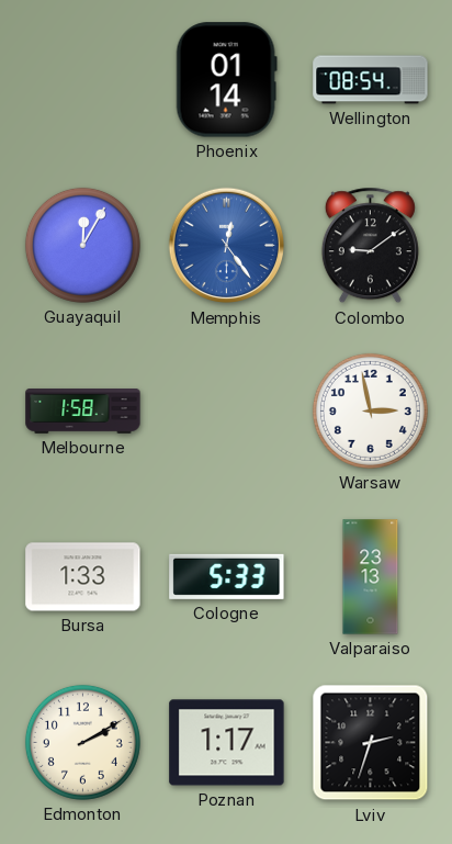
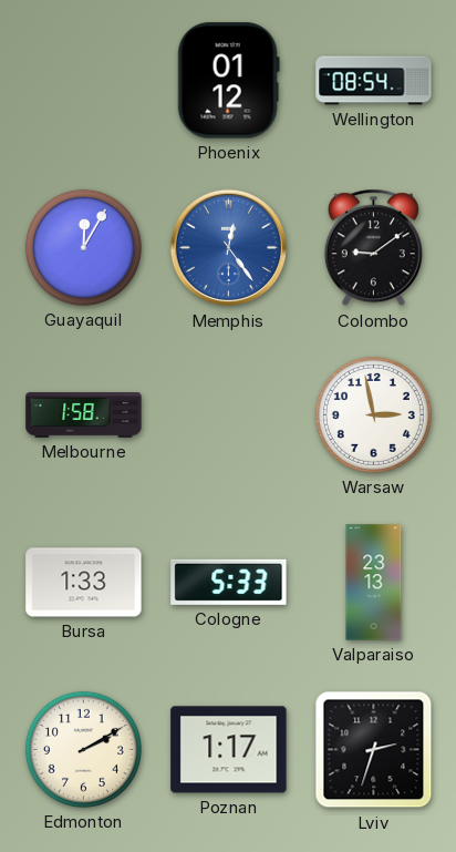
Phoenix: 01:14 -> 01:12
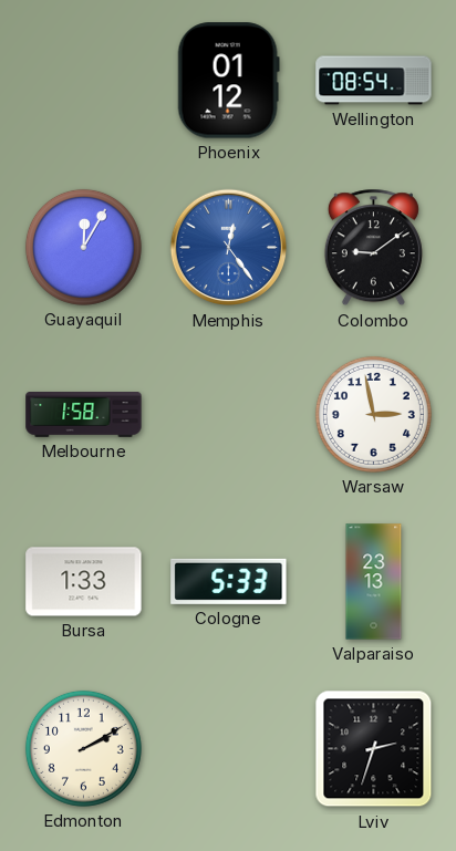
Poznan: 1:17 -> none
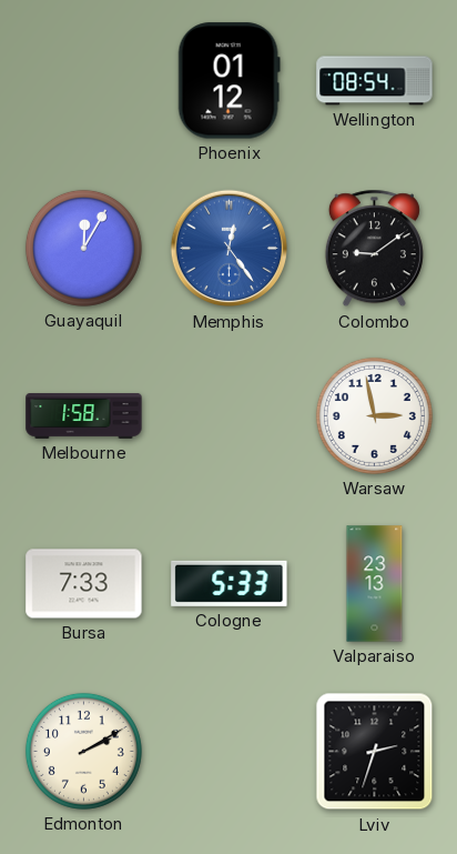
Bursa: 1:33 -> 7:33
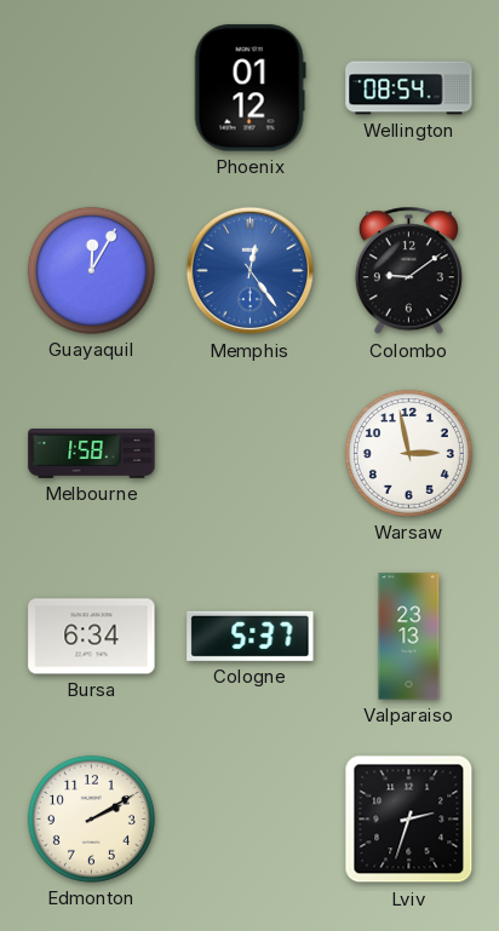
Bursa: 7:33 -> 6:34
Cologne: 5:33 -> 5:37
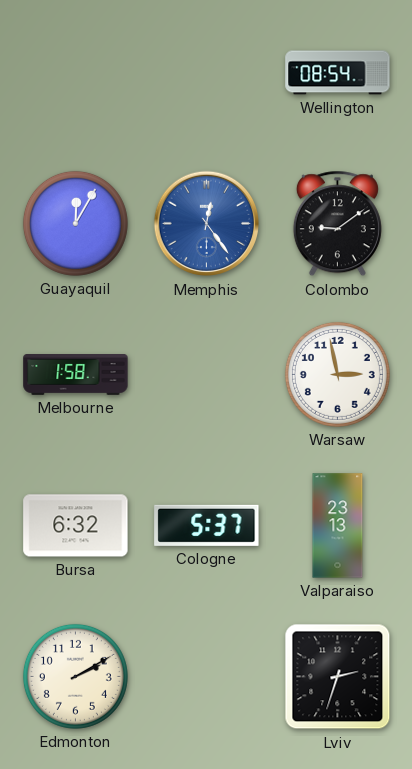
Phoenix: 01:12 -> none
Bursa: 6:34 -> 6:32
